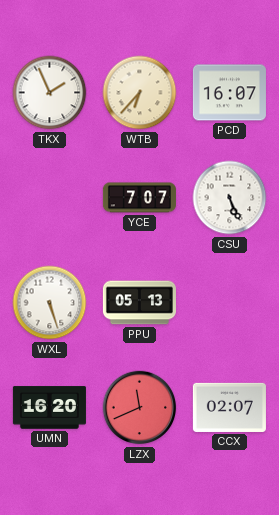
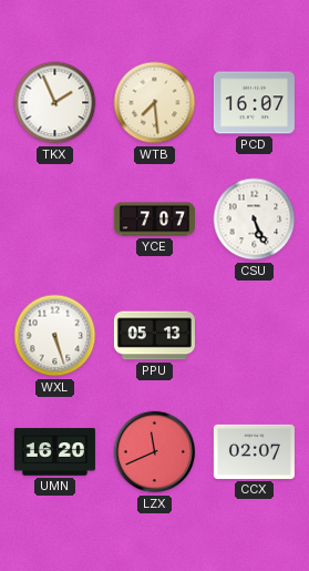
WTB: 6:37 -> 7:29
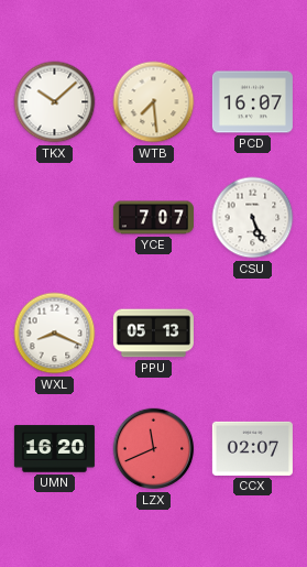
TKX: 1:56 -> 10:08
WXL: 5:27 -> 8:19
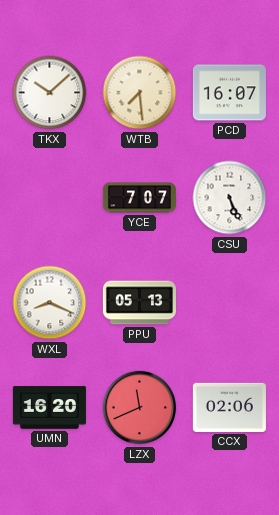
CCX: 02:07 -> 02:06
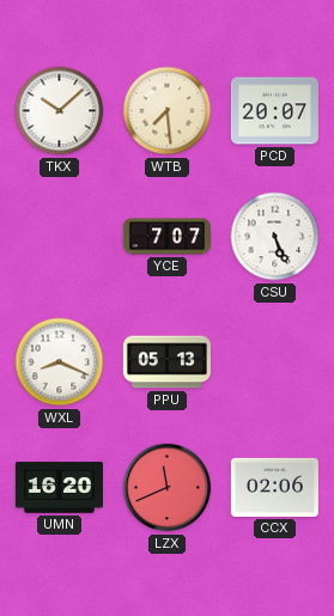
PCD: 16:07 -> 20:07
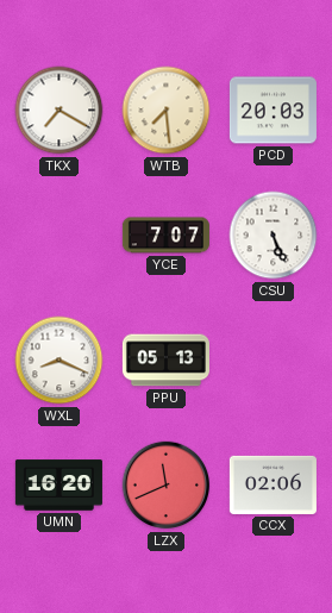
TKX: 10:08 -> 7:20
PCD: 20:07 -> 20:03
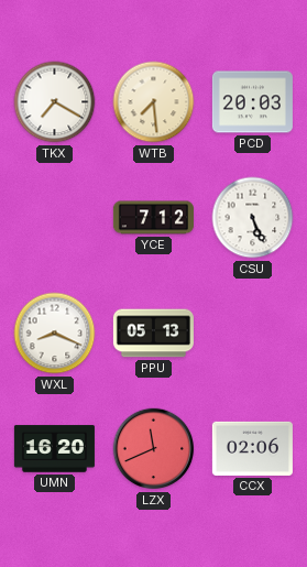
YCE: 7:07 -> 7:12
